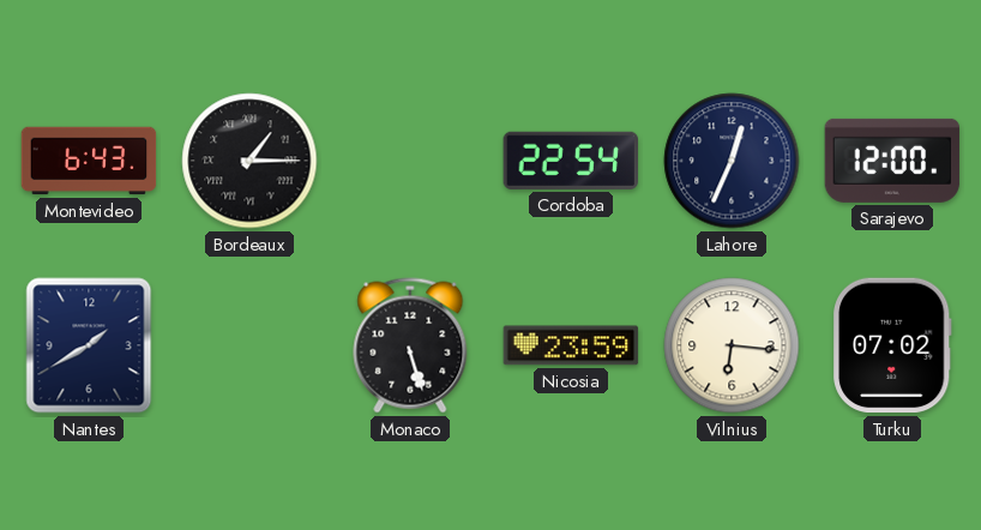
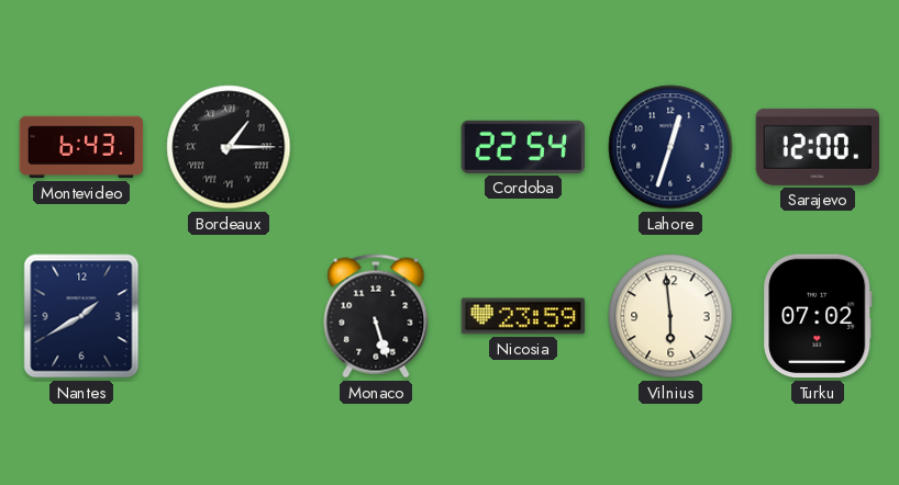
Lahore: 12:34 -> 12:33
Vilnius: 6:16 -> 5:59
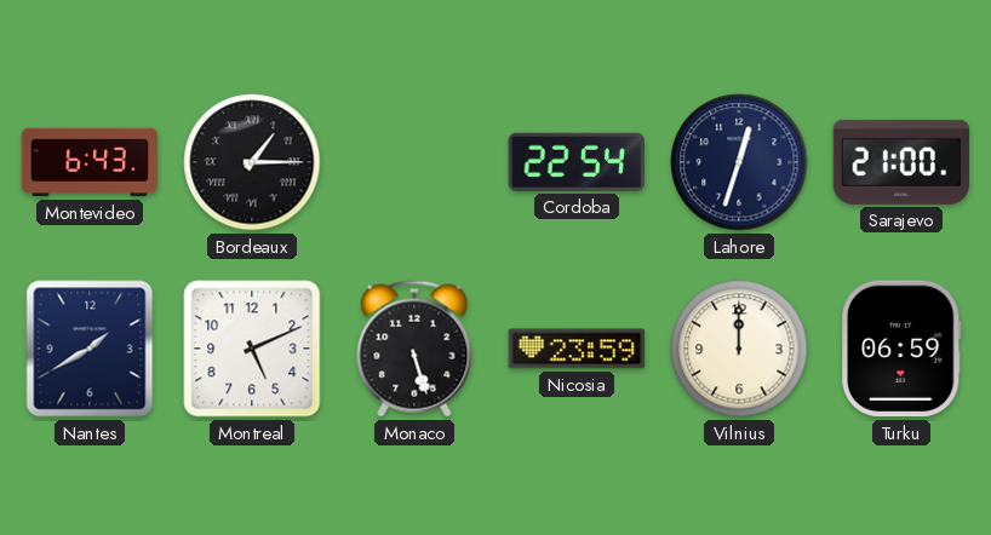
Sarajevo: 12:00 -> 21:00
Montreal: none -> 5:11
Vilnius: 5:59 -> 12:00
Turku: 07:02 -> 06:59
